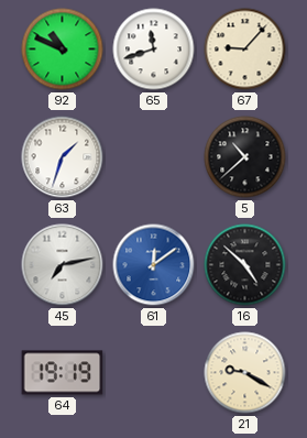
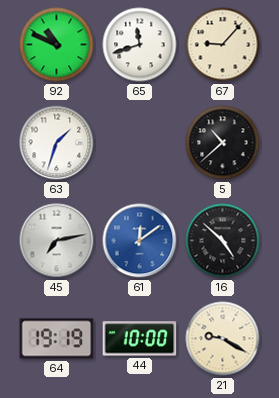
44: none -> 10:00
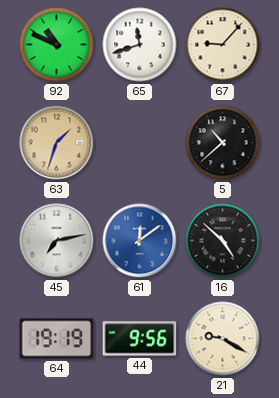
63 dial: white -> champagne
44: 10:00 -> 9:56
